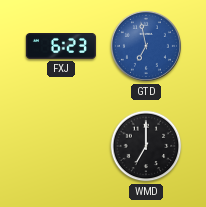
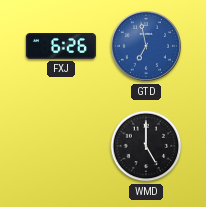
FXJ: 6:23 -> 6:26
WMD: 7:00 -> 5:00
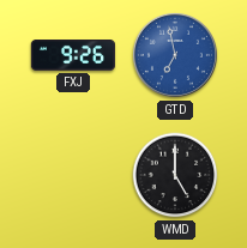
FXJ: 6:26 -> 9:26
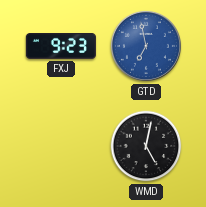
FXJ: 9:26 -> 9:23
WMD: 5:00 -> 5:02
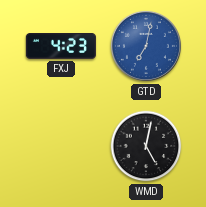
FXJ: 9:23 -> 4:23
GTD: 6:58 -> 7:02
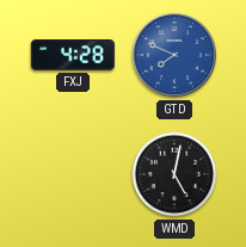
FXJ: 4:23 -> 4:28
GTD: 7:02 -> 7:49
